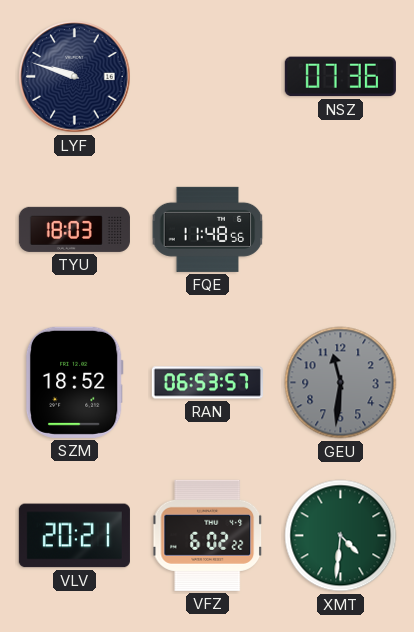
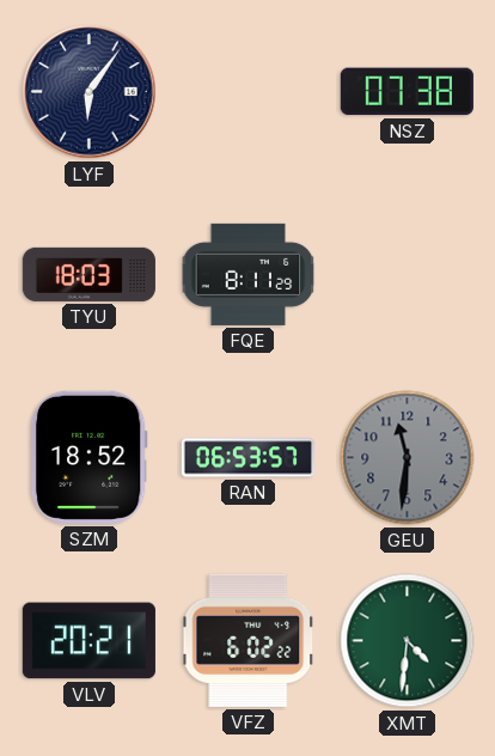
LYF: 9:48 -> 6:06
NSZ: 07:36 -> 07:38
FQE: 11:48 -> 8:11
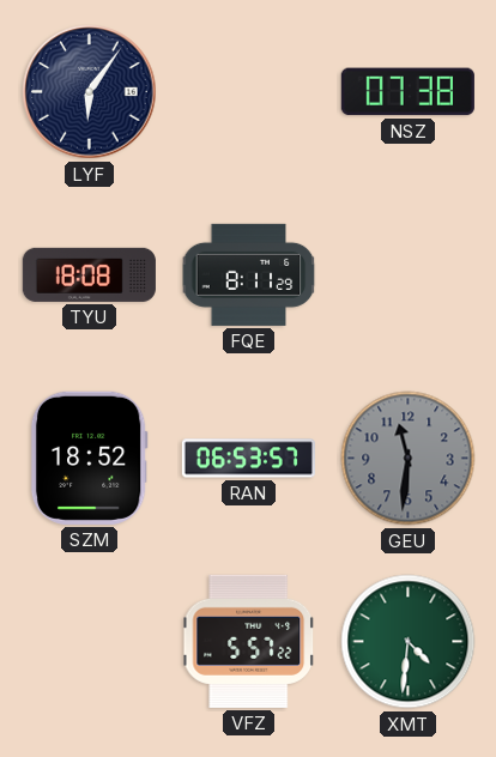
TYU: 18:03 -> 18:08
VLV: 20:21 -> none
VFZ: 6:02 -> 5:57
